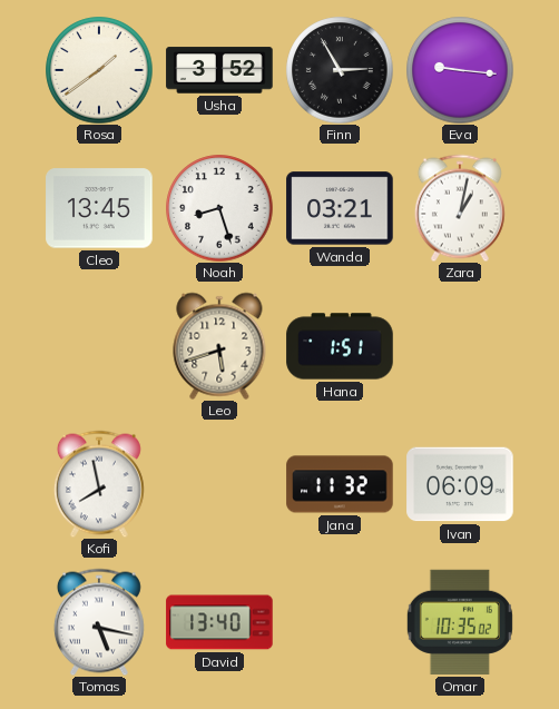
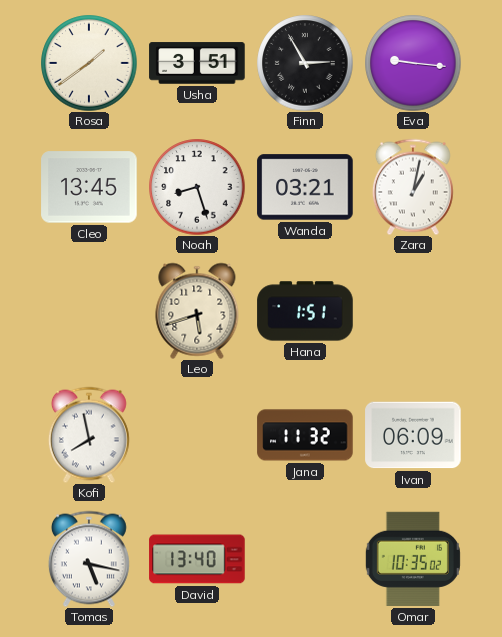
Usha: 3:52 -> 3:51
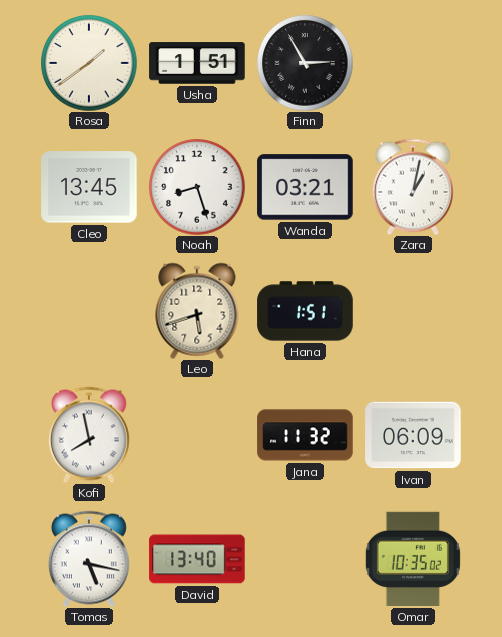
Usha: 3:51 -> 1:51
Eva: 9:16 -> none
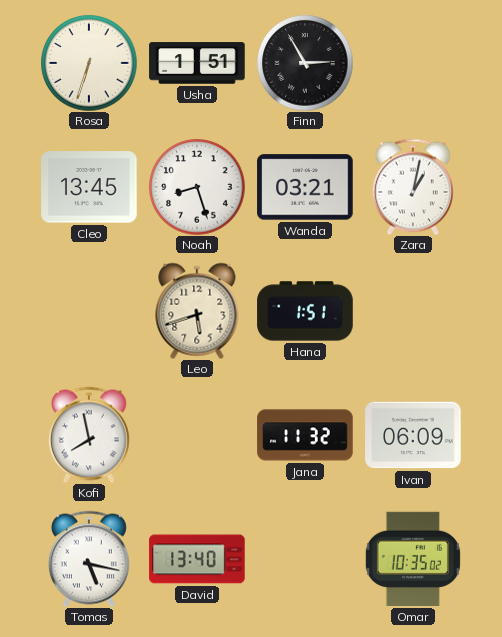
Rosa: 1:39 -> 6:33
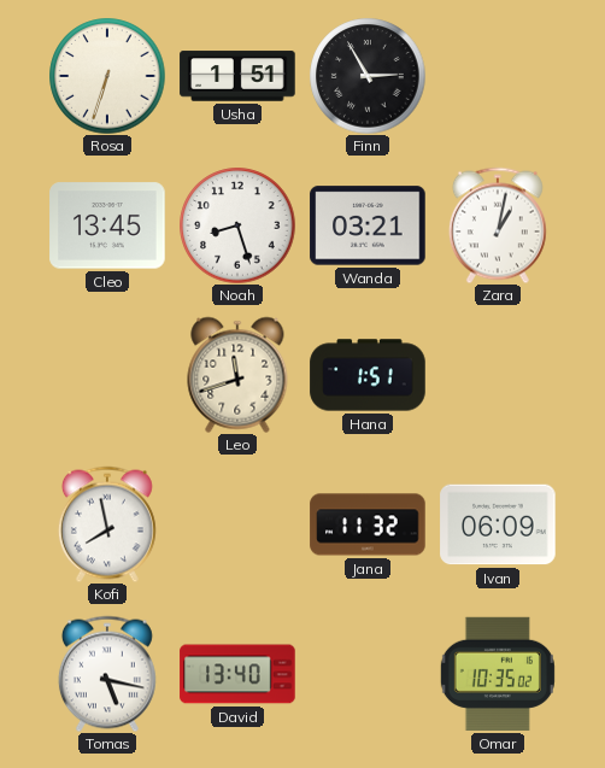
Leo: 5:42 -> 11:42
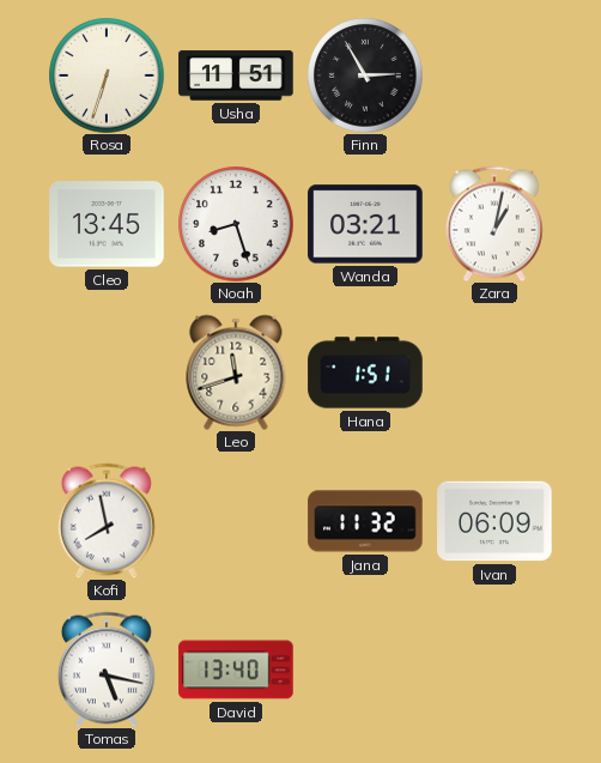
Usha: 1:51 -> 11:51
Omar: 10:35 -> none
